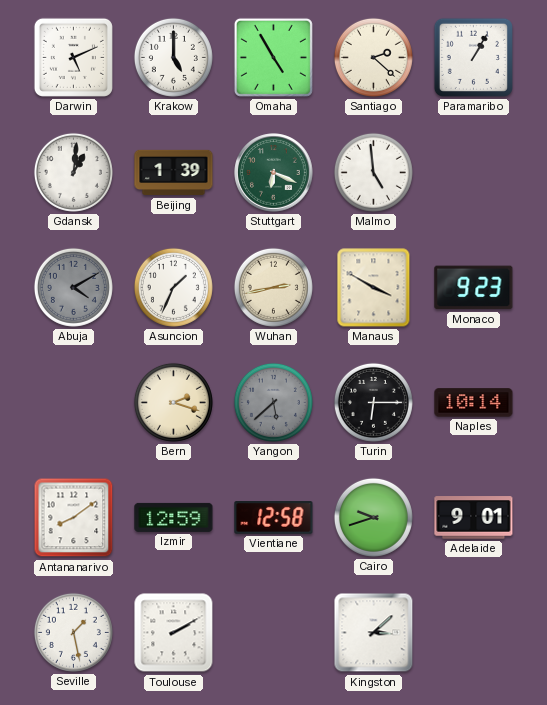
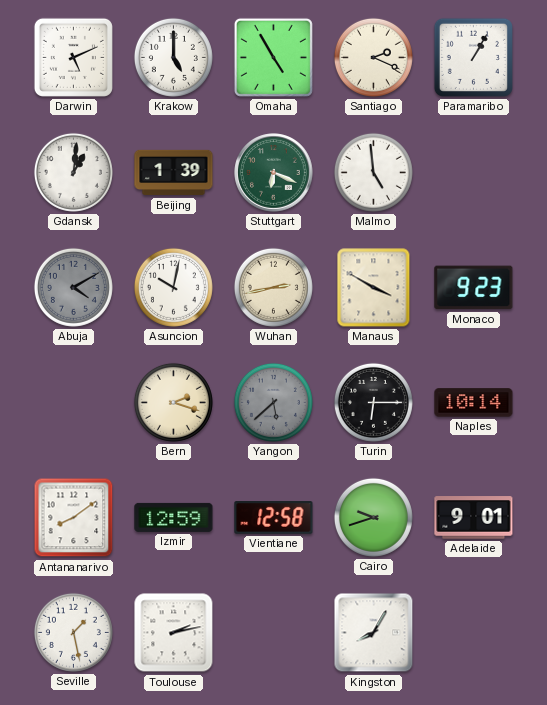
Santiago: 2:22 -> 2:19
Asuncion: 1:34 -> 10:02
Toulouse: 2:10 -> 2:13
Kingston: 3:08 -> 8:05
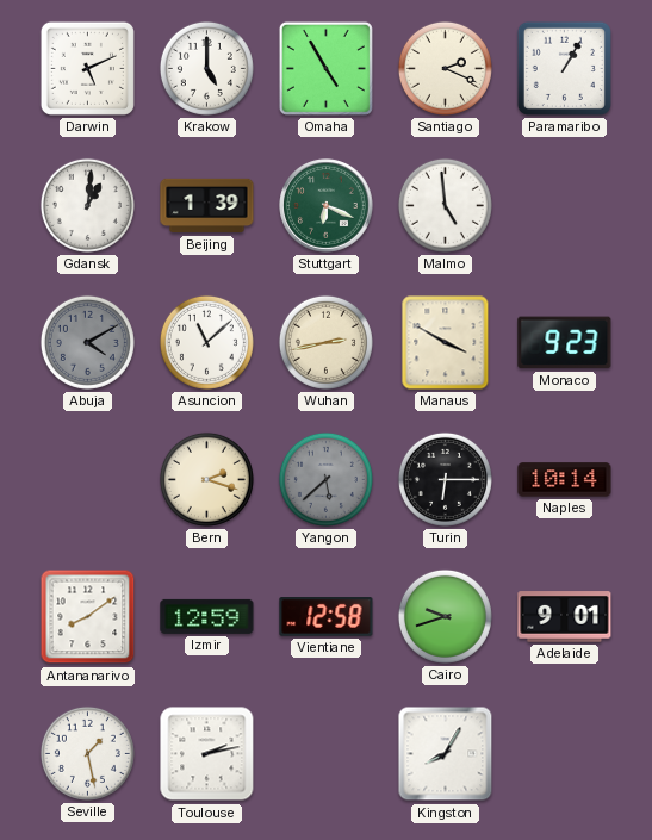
Asuncion: 10:02 -> 11:08
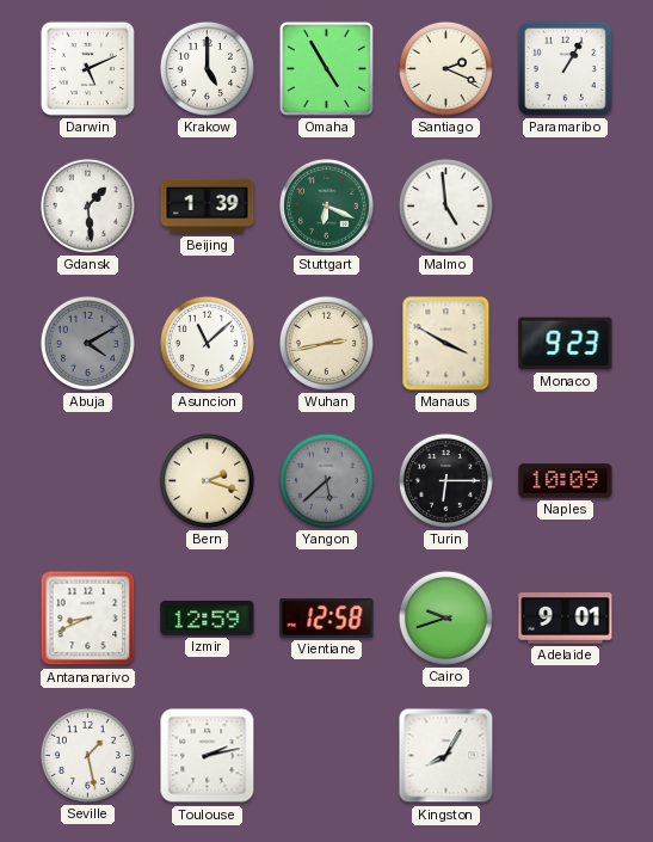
Gdansk: 1:01 -> 1:29
Naples: 10:14 -> 10:09
Antananarivo: 8:09 -> 8:41
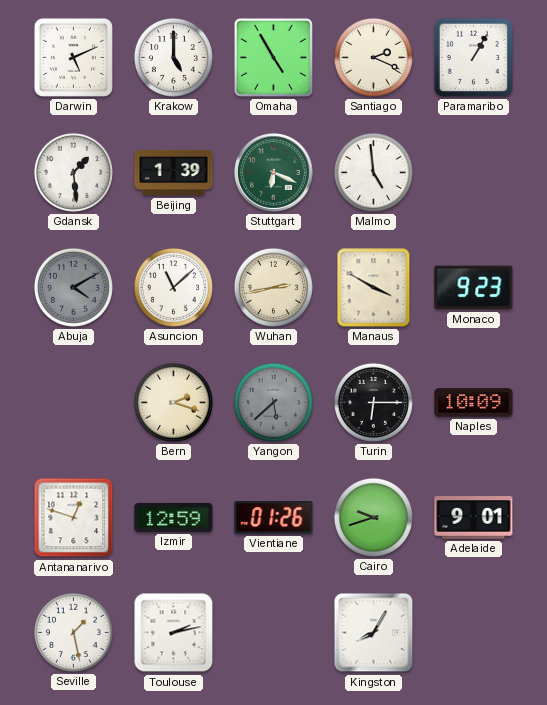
Antananarivo: 8:41 -> 12:48
Vientiane: 12:58 -> 01:26
